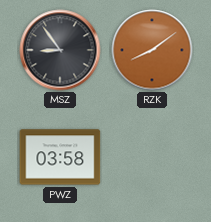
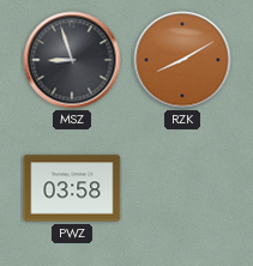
MSZ: 8:54 -> 8:57
RZK: 8:09 -> 8:10
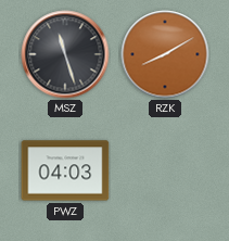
MSZ: 8:57 -> 11:27
PWZ: 03:58 -> 04:03
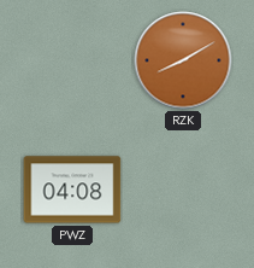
MSZ: 11:27 -> none
PWZ: 04:03 -> 04:08
